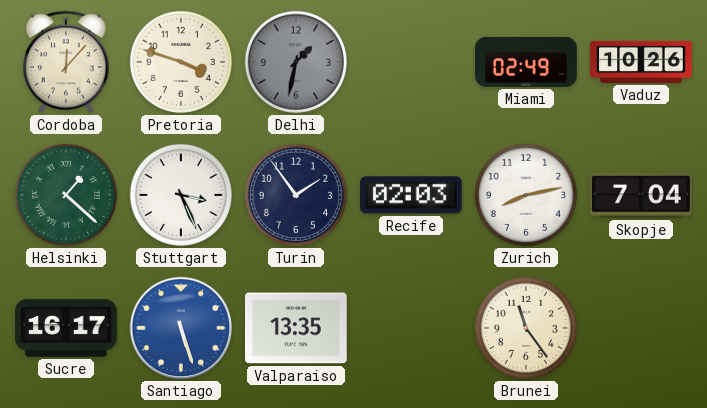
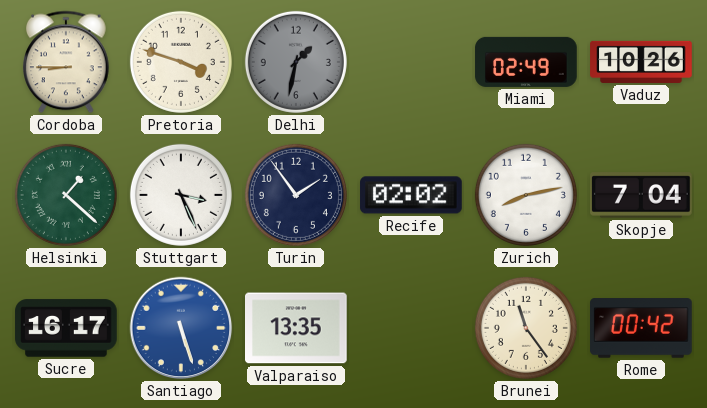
Cordoba: 12:07 -> 8:45
Recife: 02:03 -> 02:02
Rome: none -> 00:42
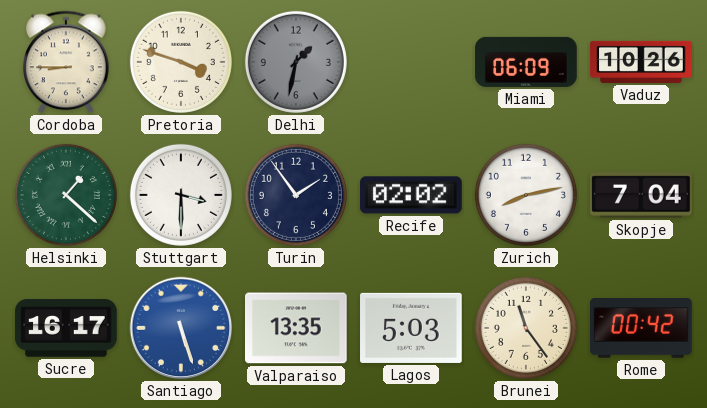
Miami: 02:49 -> 06:09
Stuttgart: 3:26 -> 3:30
Lagos: none -> 5:03
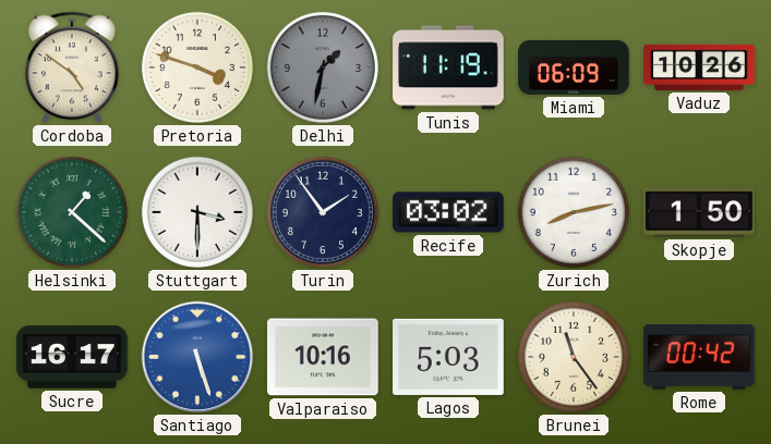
Cordoba: 8:45 -> 4:51
Tunis: none -> 11:19
Recife: 02:02 -> 03:02
Skopje: 7:04 -> 1:50
Valparaiso: 13:35 -> 10:16
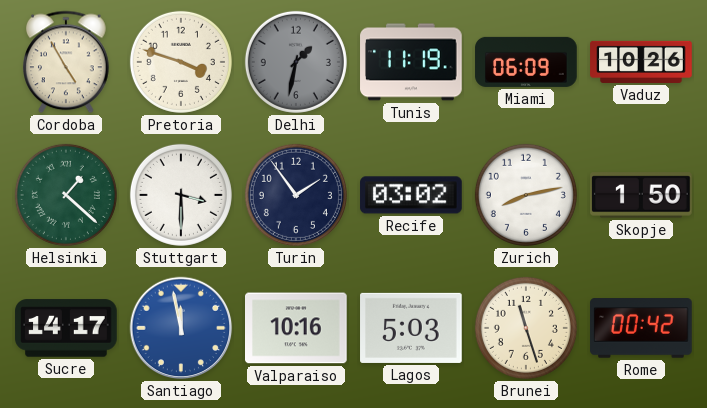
Cordoba: 4:51 -> 4:55
Sucre: 16:17 -> 14:17
Santiago: 5:27 -> 11:58
Brunei: 11:24 -> 11:27
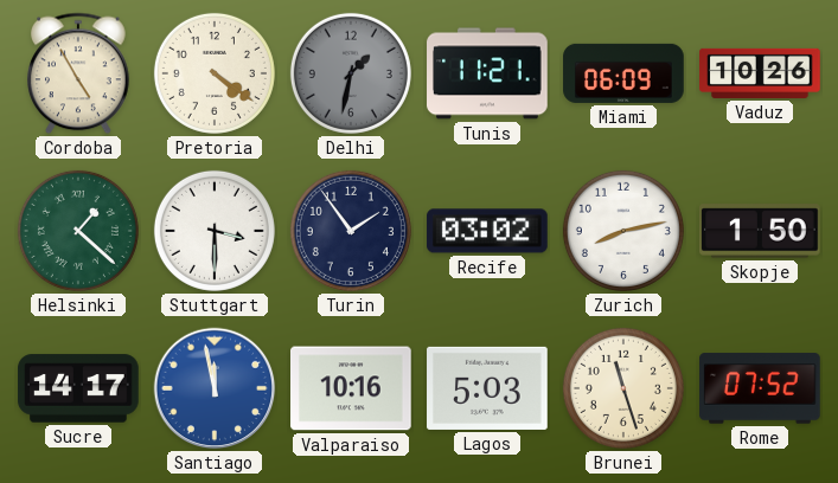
Pretoria: 3:48 -> 4:21
Tunis: 11:19 -> 11:21
Rome: 00:42 -> 07:52
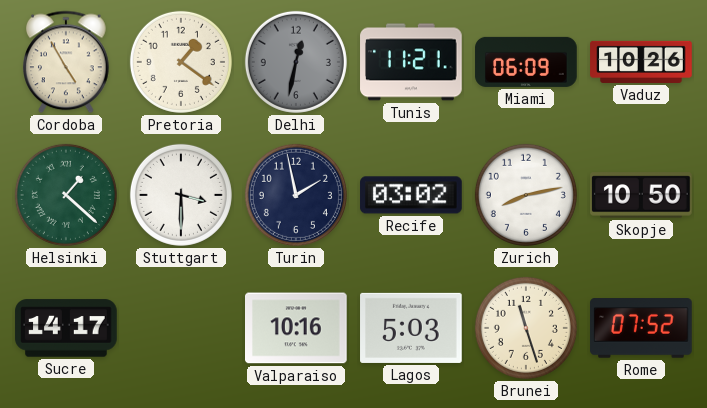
Pretoria: 4:21 -> 1:21
Delhi: 1:32 -> 12:32
Turin: 1:54 -> 1:58
Skopje: 1:50 -> 10:50
Santiago: 11:58 -> none
